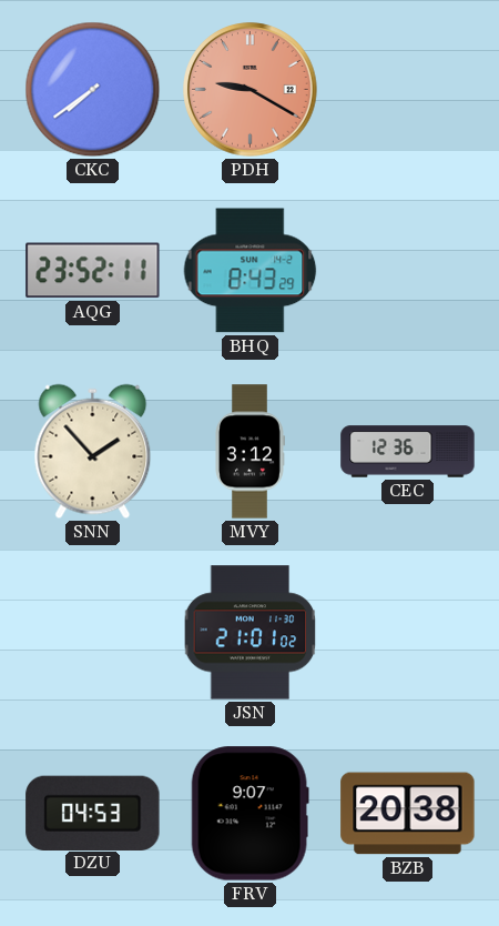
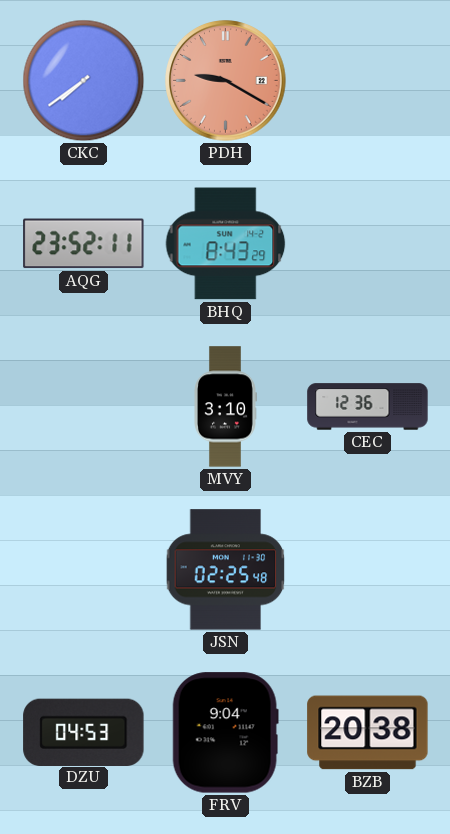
SNN: 1:53 -> none
MVY: 3:12 -> 3:10
JSN: 21:01 -> 02:25
FRV: 9:07 -> 9:04
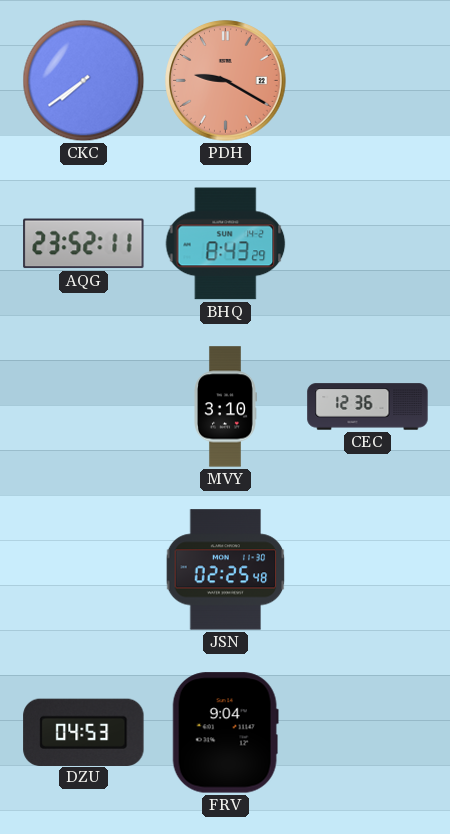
BZB: 20:38 -> none
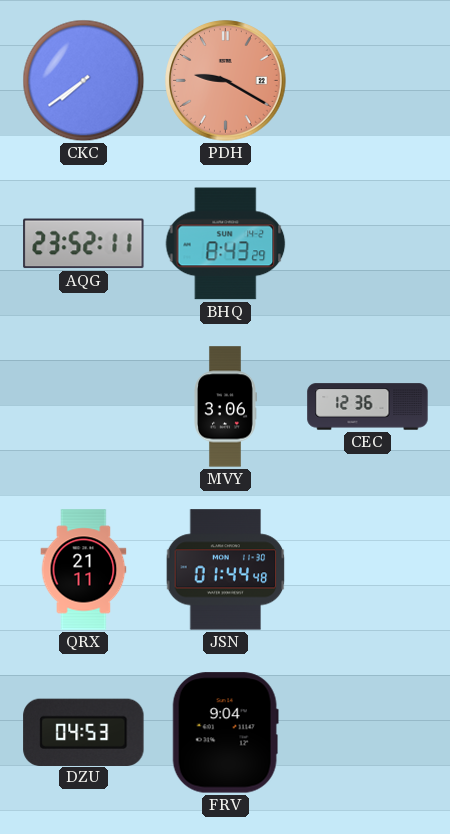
MVY: 3:10 -> 3:06
QRX: none -> 21:11
JSN: 02:25 -> 01:44
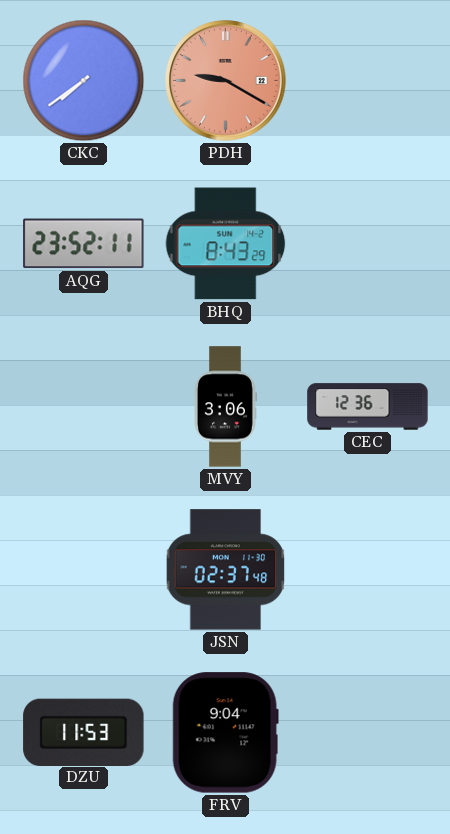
QRX: 21:11 -> none
JSN: 01:44 -> 02:37
DZU: 04:53 -> 11:53
